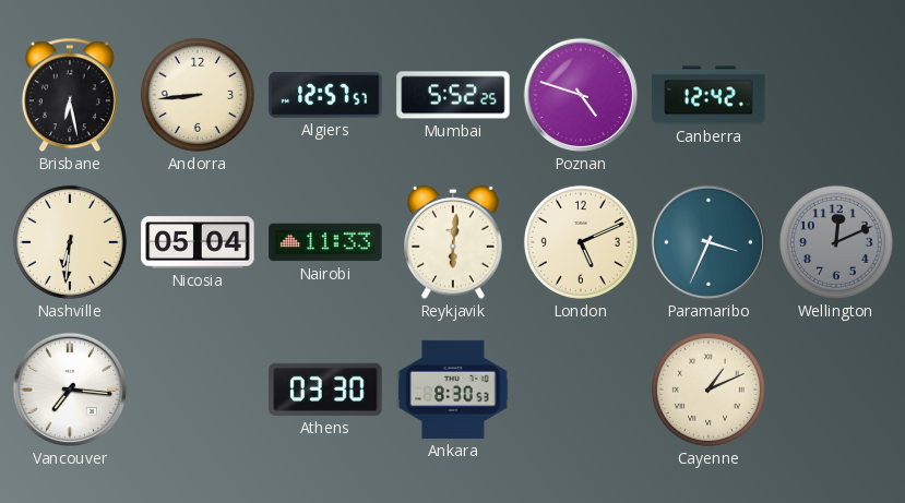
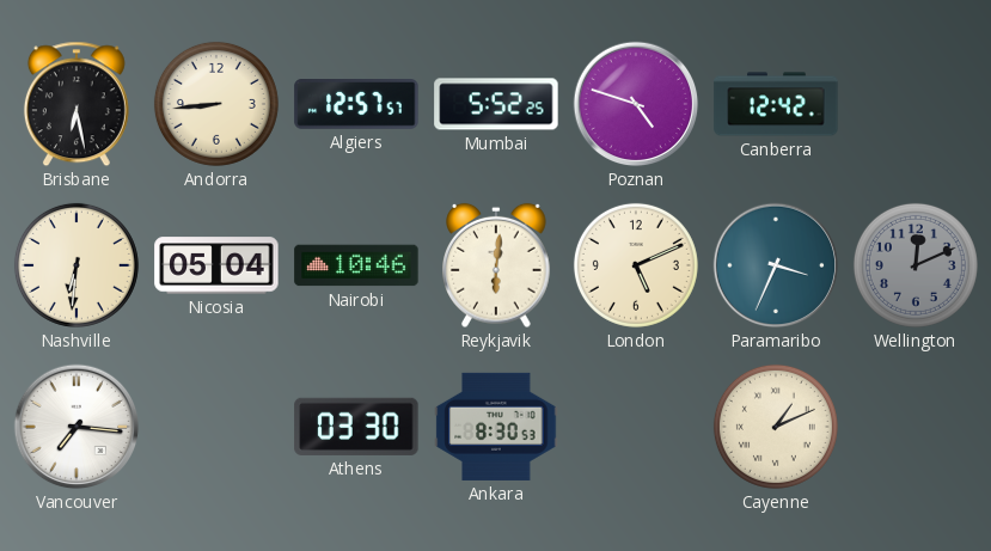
Nairobi: 11:33 -> 10:46
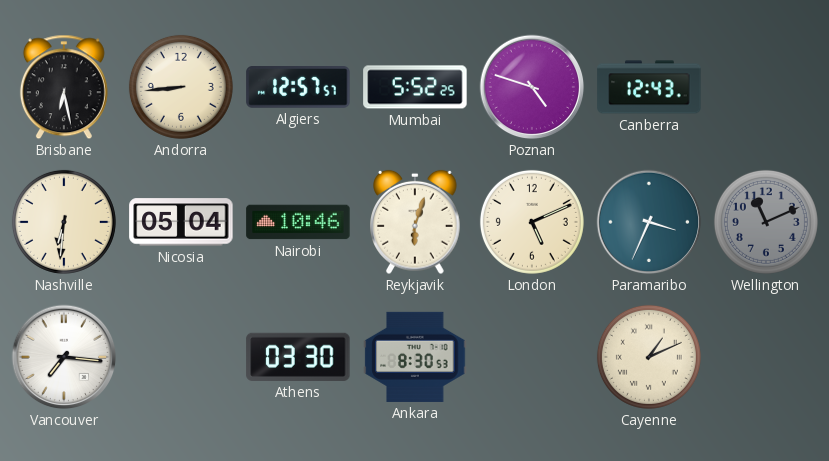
Canberra: 12:42 -> 12:43
Reykjavik: 6:01 -> 6:03
Wellington: 12:11 -> 11:11
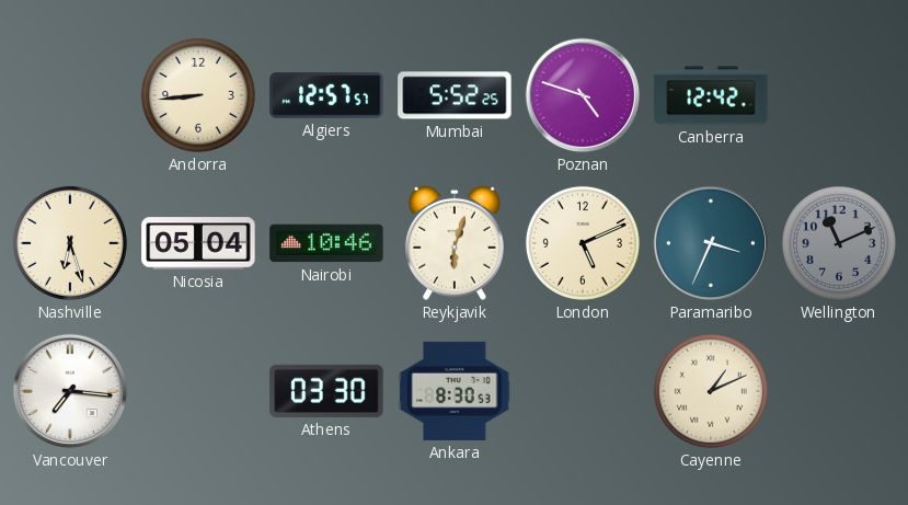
Brisbane: 6:28 -> none
Canberra: 12:43 -> 12:42
Nashville: 6:31 -> 6:27
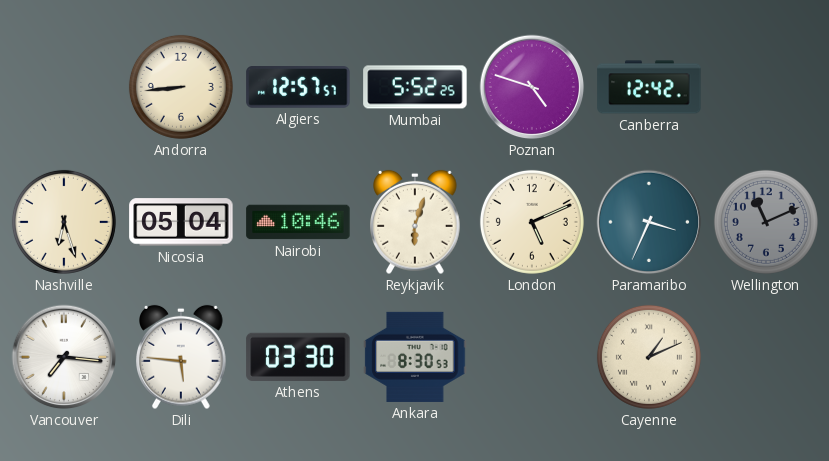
Dili: none -> 5:46
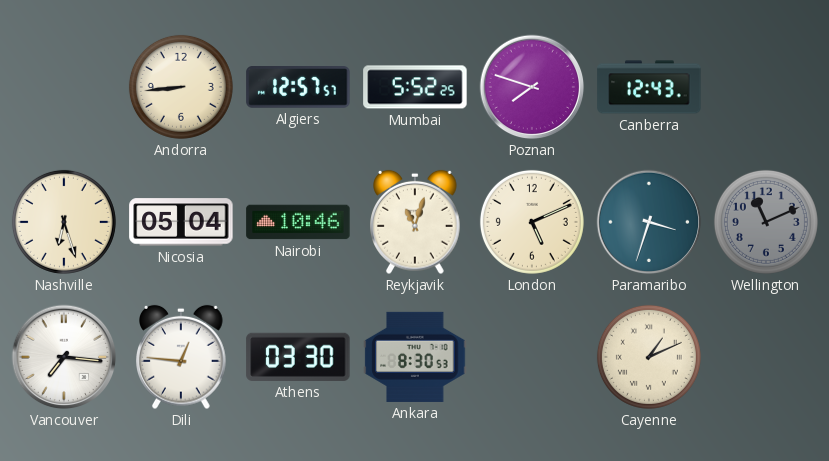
Poznan: 4:48 -> 7:48
Canberra: 12:42 -> 12:43
Reykjavik: 6:03 -> 11:03
Paramaribo: 3:34 -> 3:33
Dili: 5:46 -> 12:46
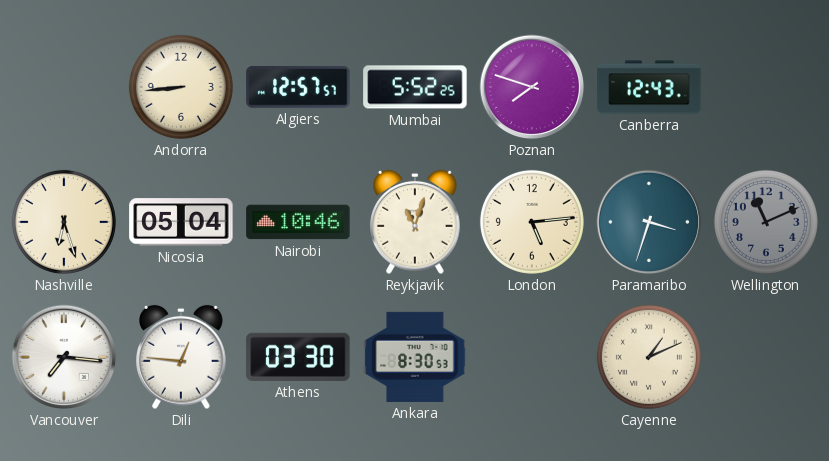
London: 5:11 -> 5:14
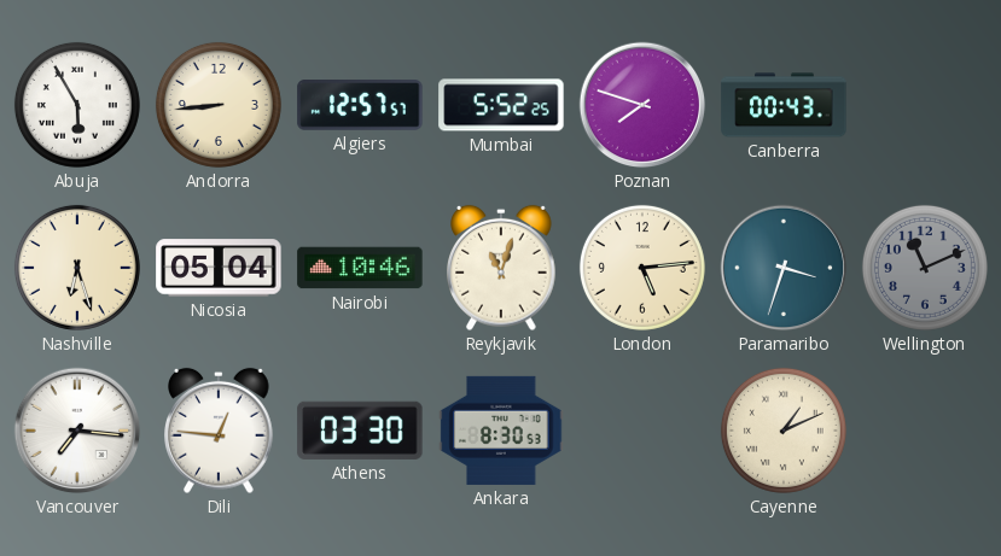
Abuja: none -> 5:55
Canberra: 12:43 -> 00:43
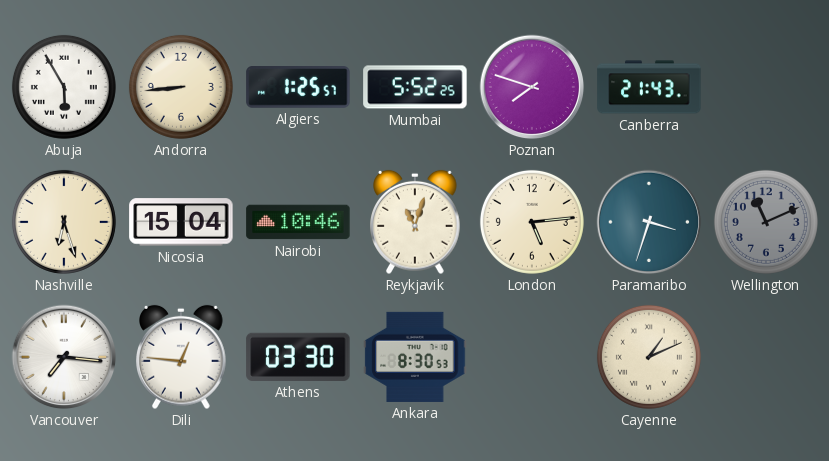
Algiers: 12:57 -> 1:25
Canberra: 00:43 -> 21:43
Nicosia: 05:04 -> 15:04
